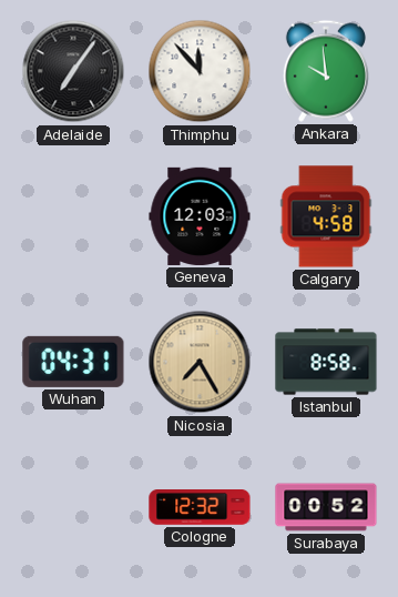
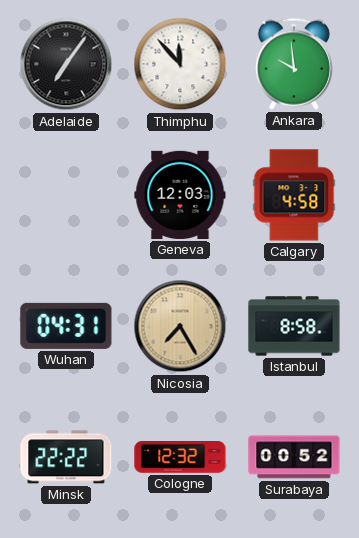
Minsk: none -> 22:22
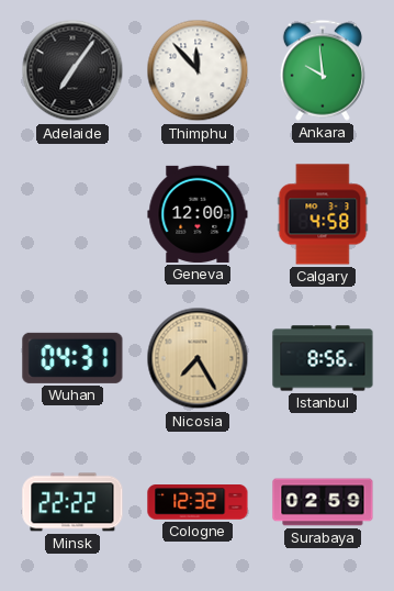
Geneva: 12:03 -> 12:00
Istanbul: 8:58 -> 8:56
Surabaya: 00:52 -> 02:59
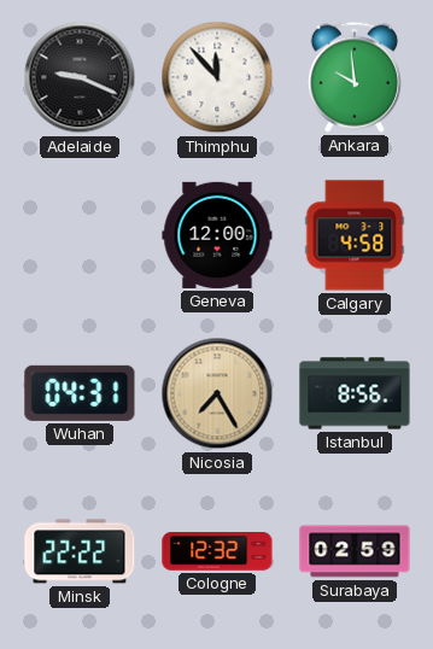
Adelaide: 7:06 -> 9:19
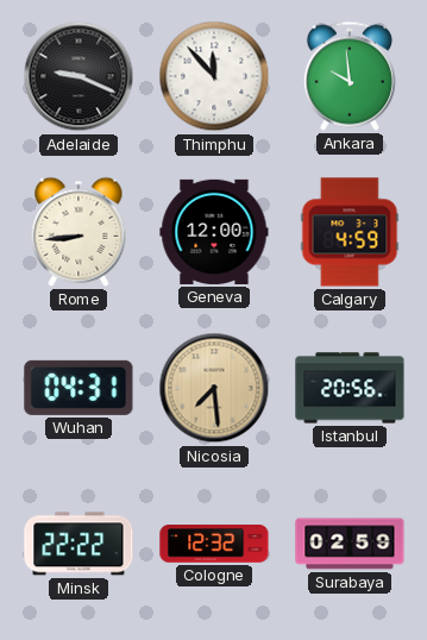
Rome: none -> 8:44
Calgary: 4:58 -> 4:59
Nicosia: 7:25 -> 7:29
Istanbul: 8:56 -> 20:56
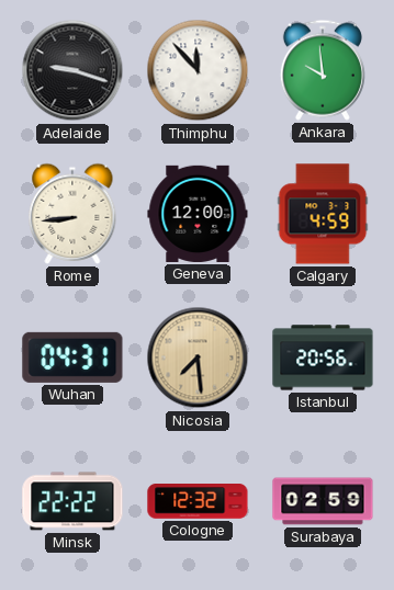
Adelaide: 9:19 -> 9:18
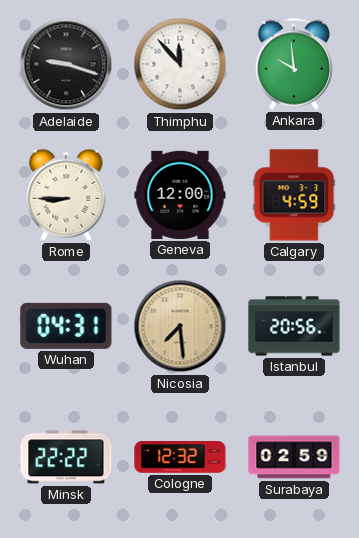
Rome: 8:44 -> 8:45
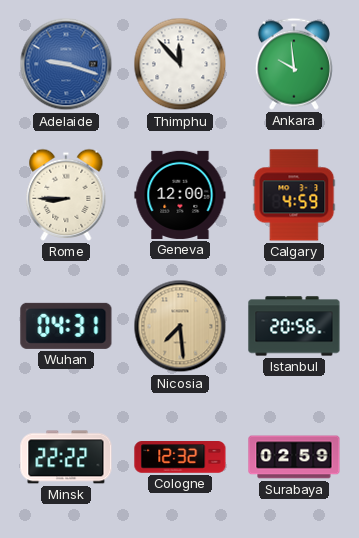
Adelaide dial: black -> blue
